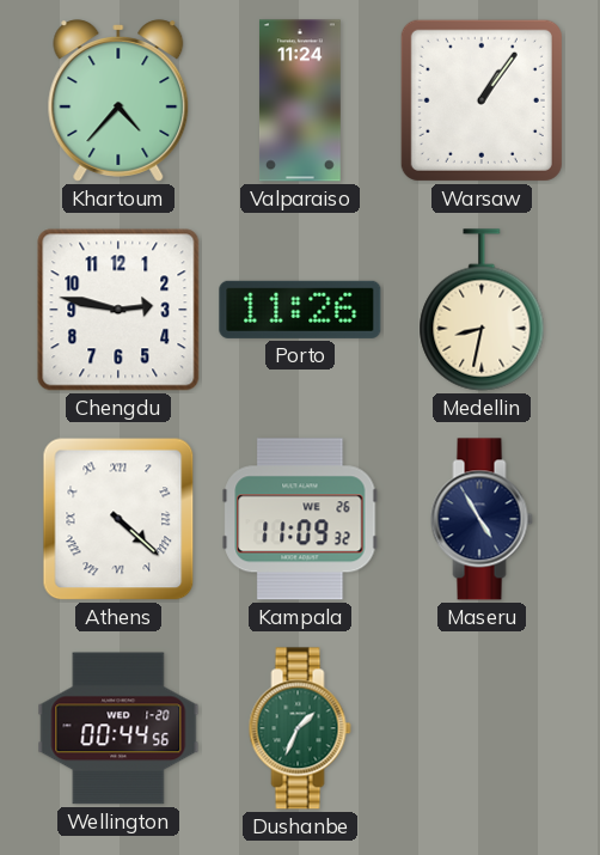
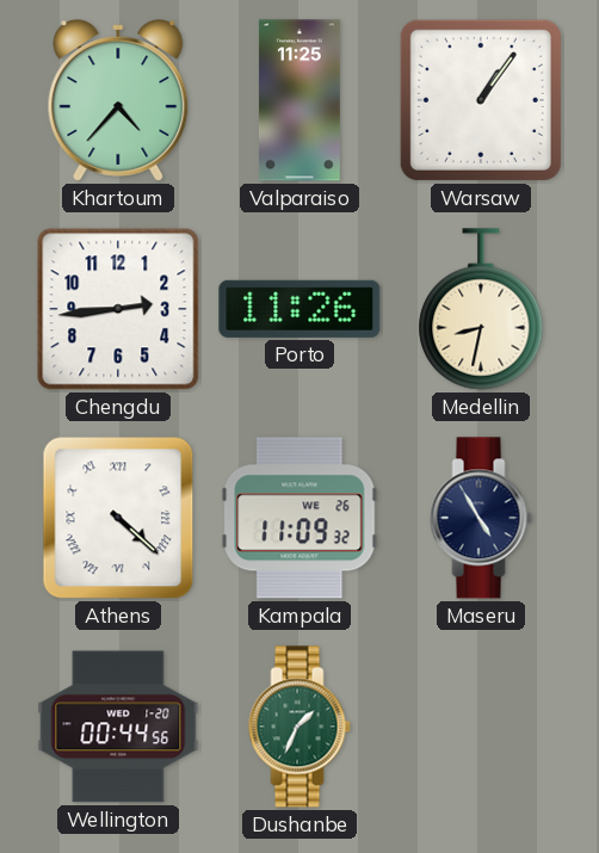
Valparaiso: 11:24 -> 11:25
Chengdu: 2:47 -> 2:44
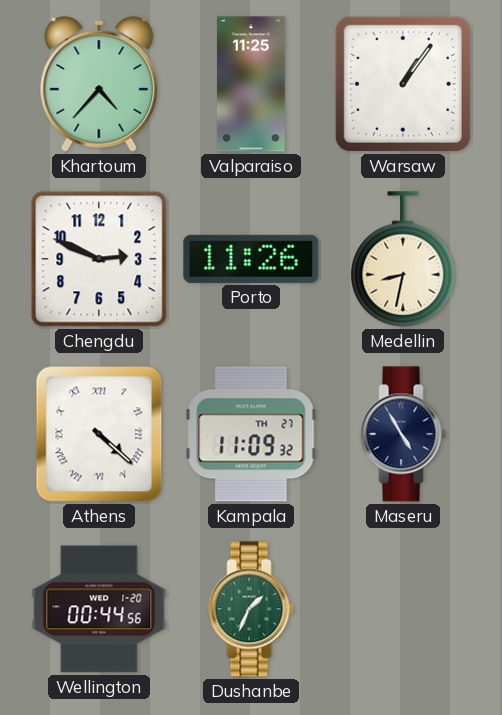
Chengdu: 2:44 -> 2:49
Kampala date: WE 26 -> TH 27
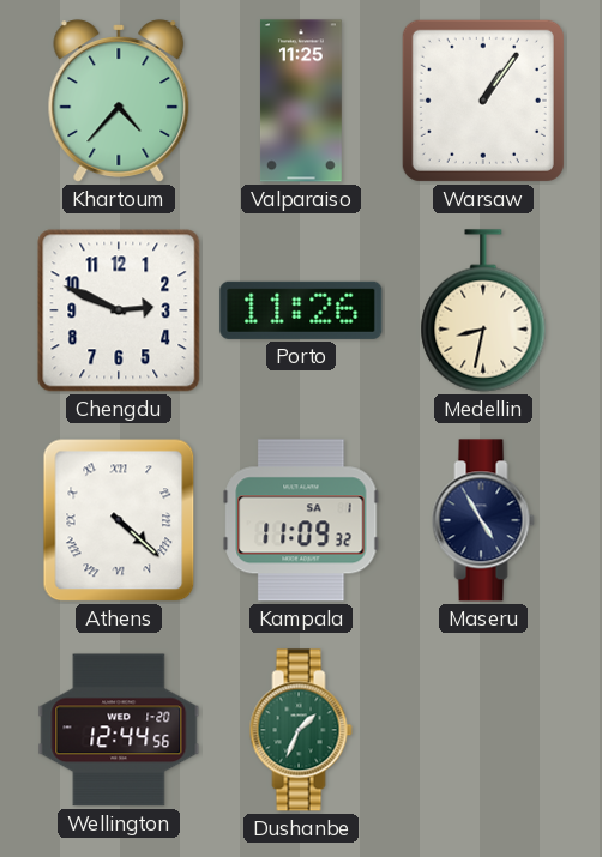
Kampala date: TH 27 -> SA 1
Wellington: 00:44 -> 12:44
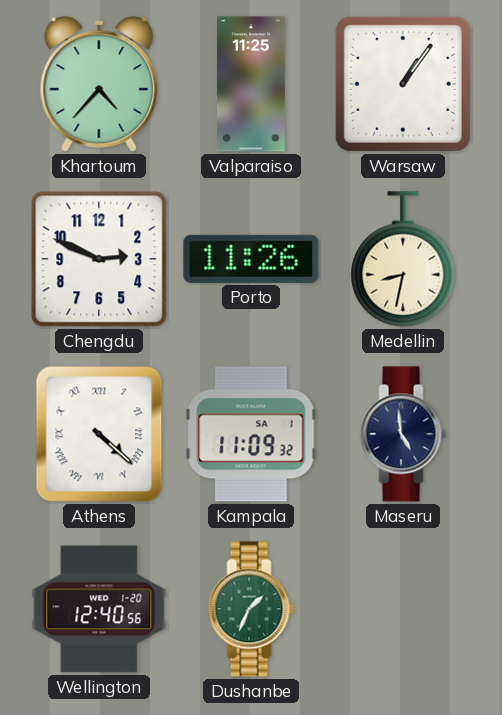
Maseru: 4:55 -> 4:59
Wellington: 12:44 -> 12:40
